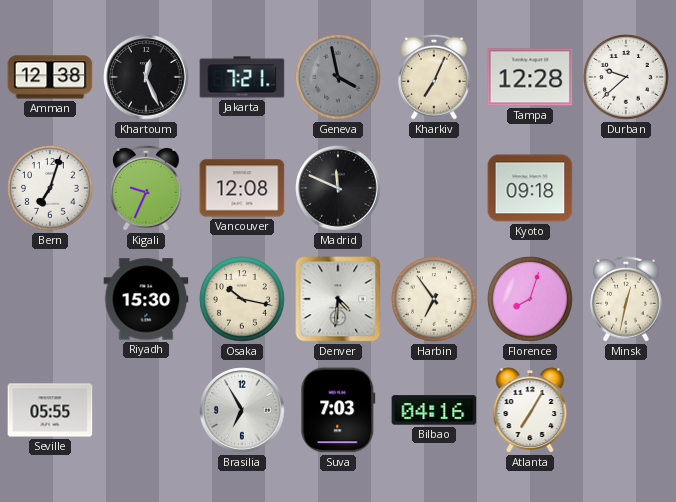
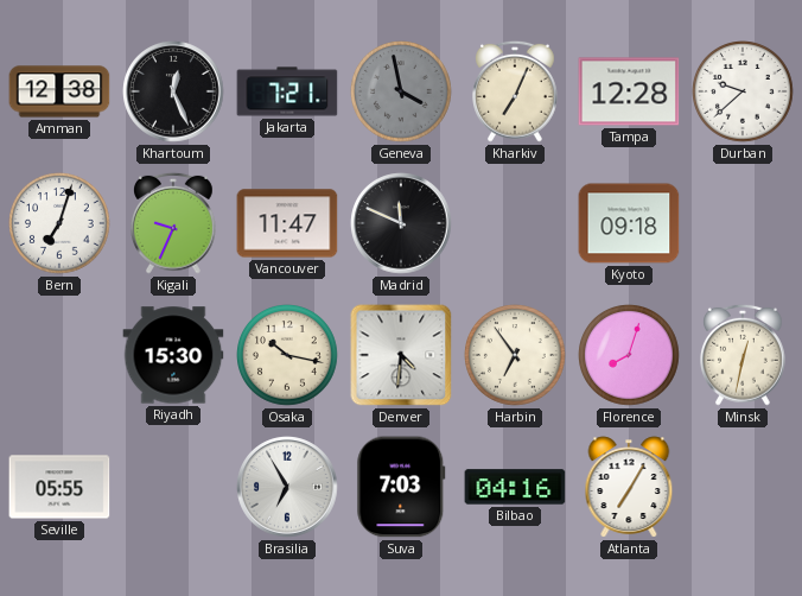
Vancouver: 12:08 -> 11:47
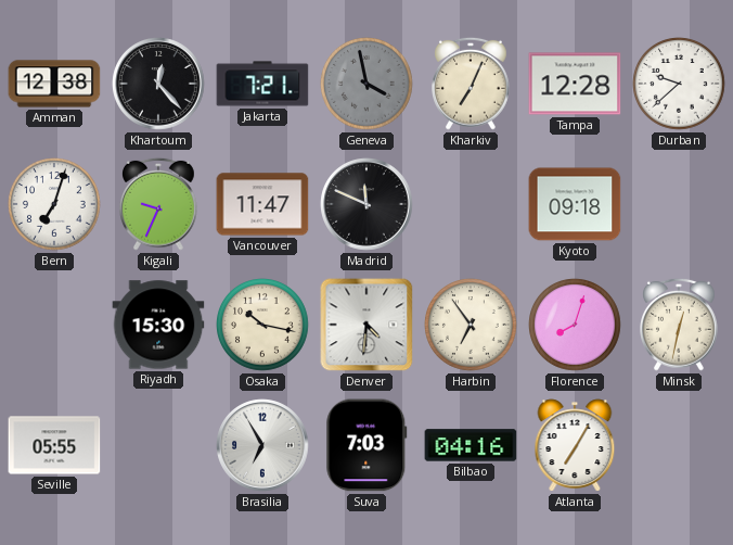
Khartoum: 12:26 -> 12:23
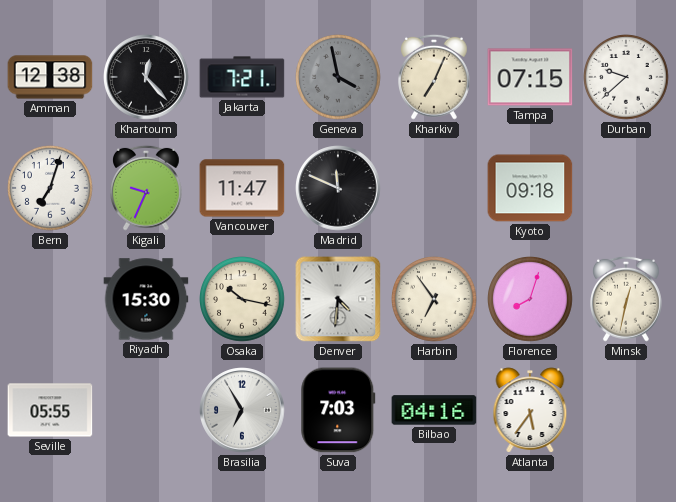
Tampa: 12:28 -> 07:15
Atlanta: 7:05 -> 5:36
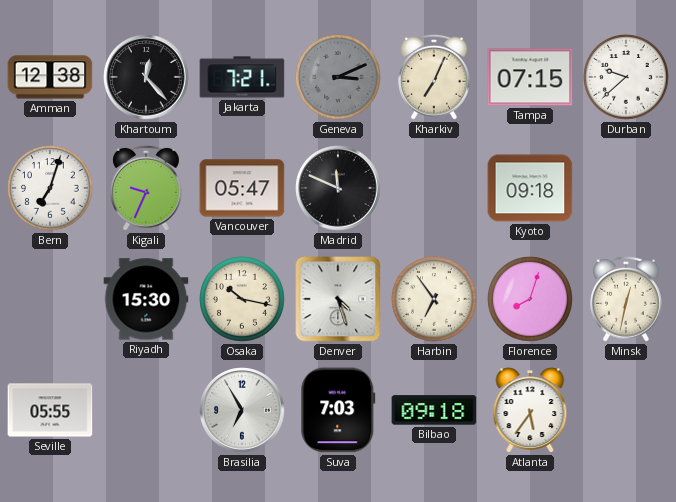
Geneva: 3:58 -> 3:11
Vancouver: 11:47 -> 05:47
Denver: 4:31 -> 4:27
Bilbao: 04:16 -> 09:18
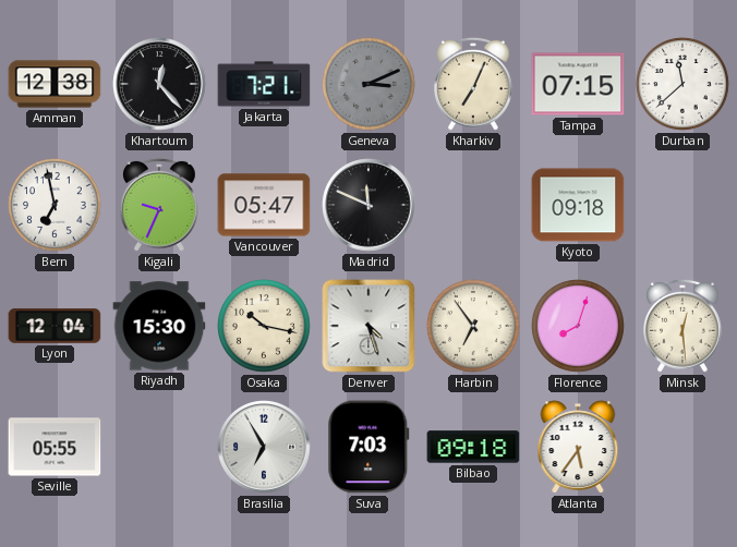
Durban: 9:38 -> 11:38
Bern: 7:03 -> 6:58
Lyon: none -> 12:04
Minsk: 12:32 -> 12:29
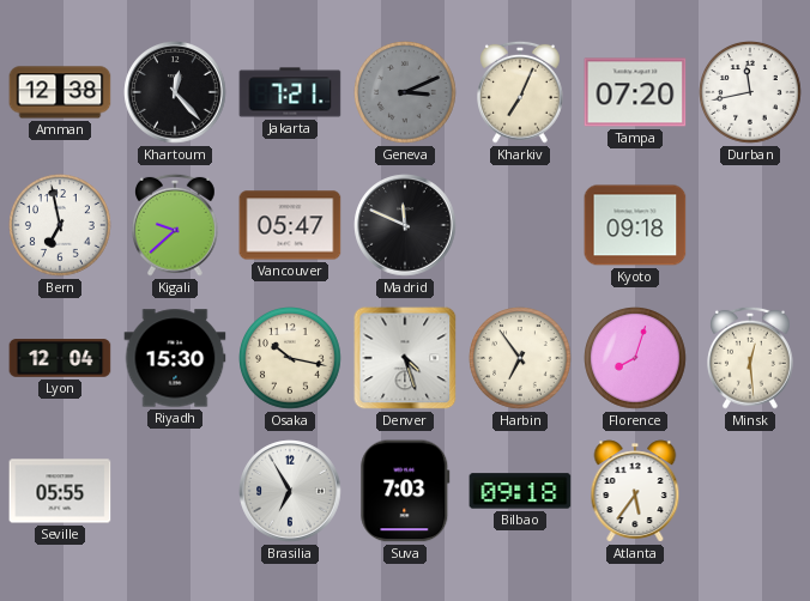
Tampa: 07:15 -> 07:20
Durban: 11:38 -> 11:43
Kigali: 9:34 -> 9:38
